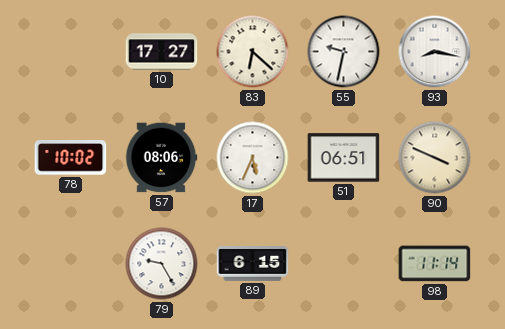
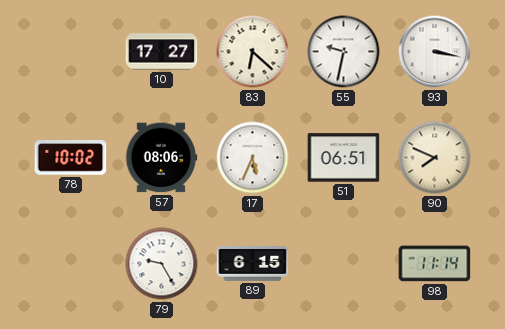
93: 8:17 -> 3:17
90: 3:49 -> 7:49
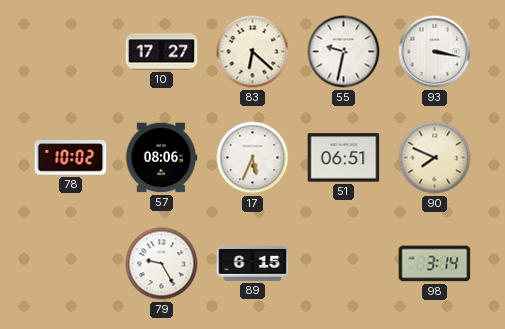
98: 11:14 -> 3:14
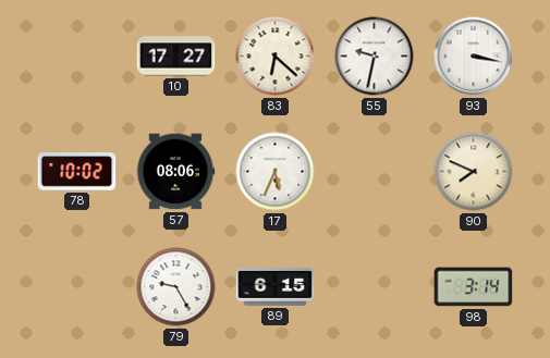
51: 06:51 -> none
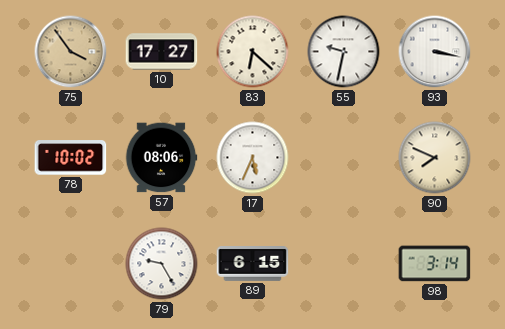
75: none -> 3:54
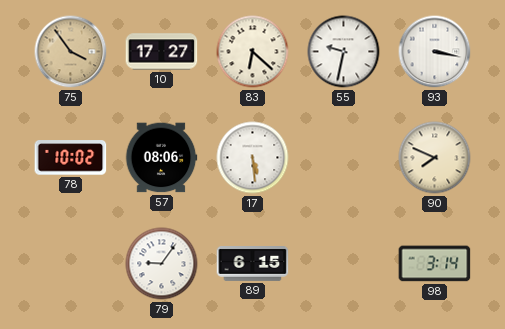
17: 5:34 -> 5:29
79: 9:25 -> 9:06
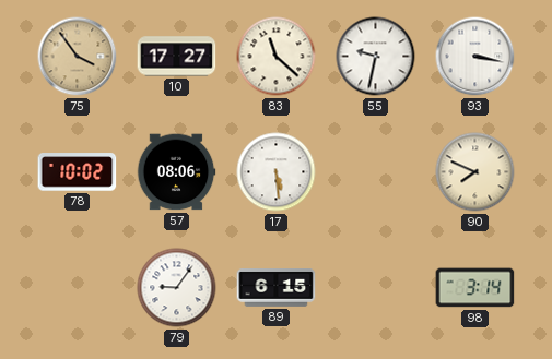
83: 6:22 -> 11:22
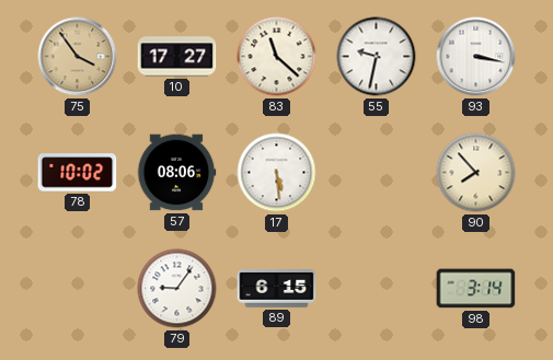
90: 7:49 -> 7:53
